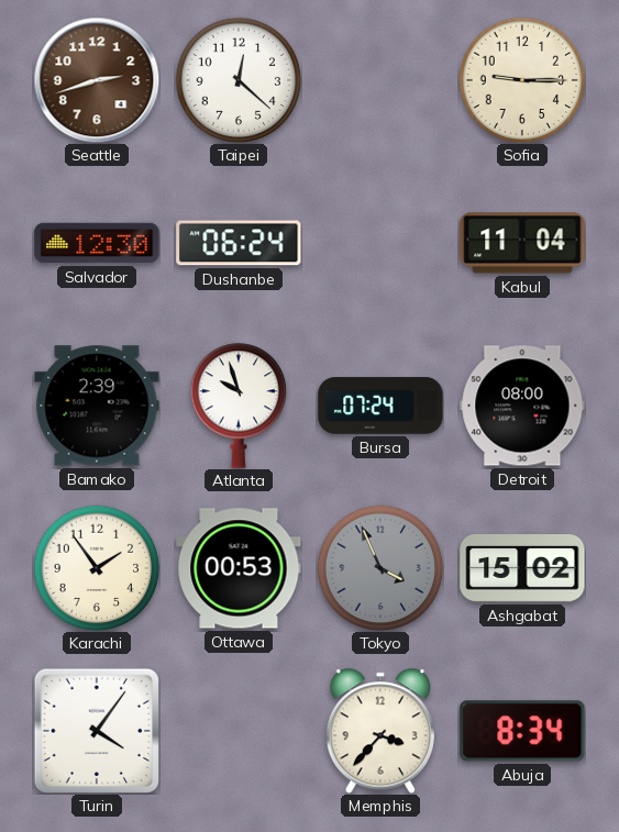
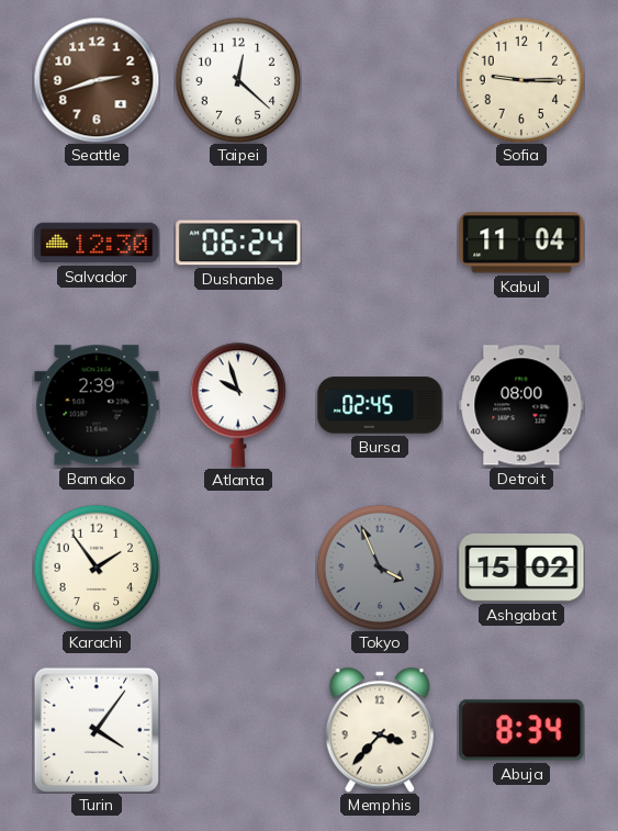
Bursa: 07:24 -> 02:45
Ottawa: 00:53 -> none
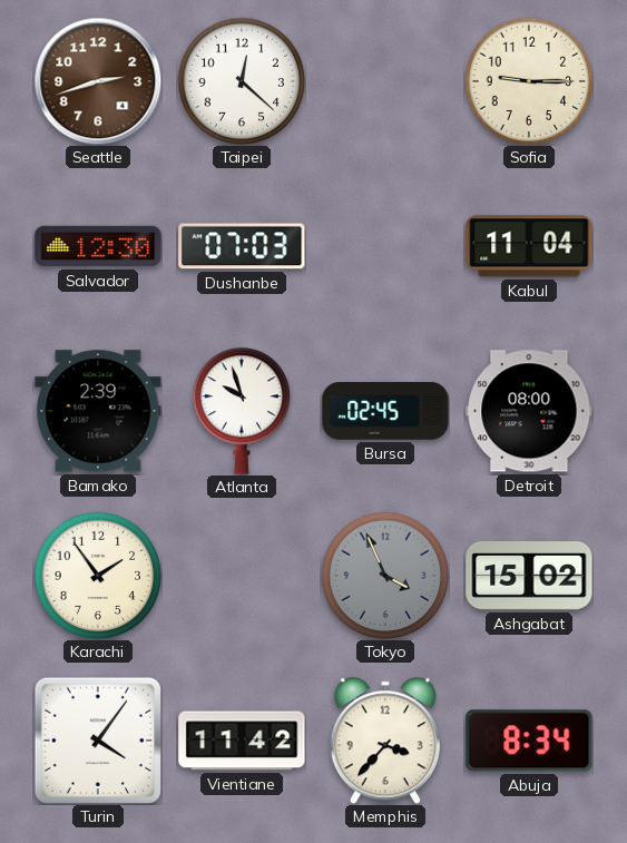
Dushanbe: 06:24 -> 07:03
Vientiane: none -> 11:42
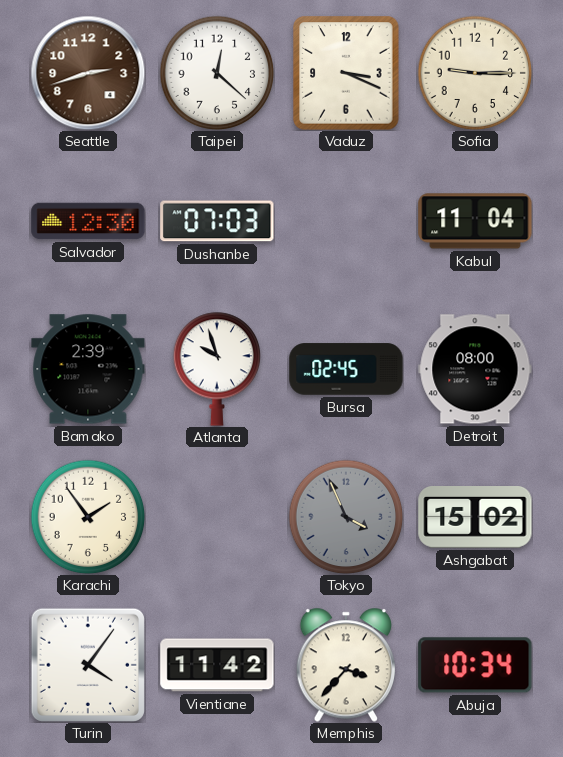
Vaduz: none -> 3:19
Abuja: 8:34 -> 10:34
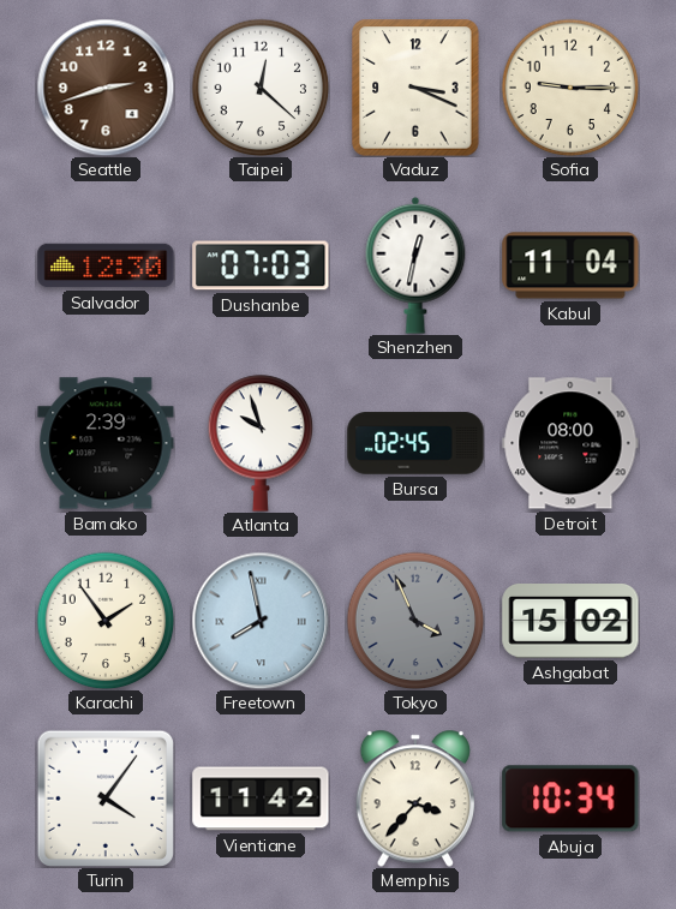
Shenzhen: none -> 12:32
Freetown: none -> 7:58
